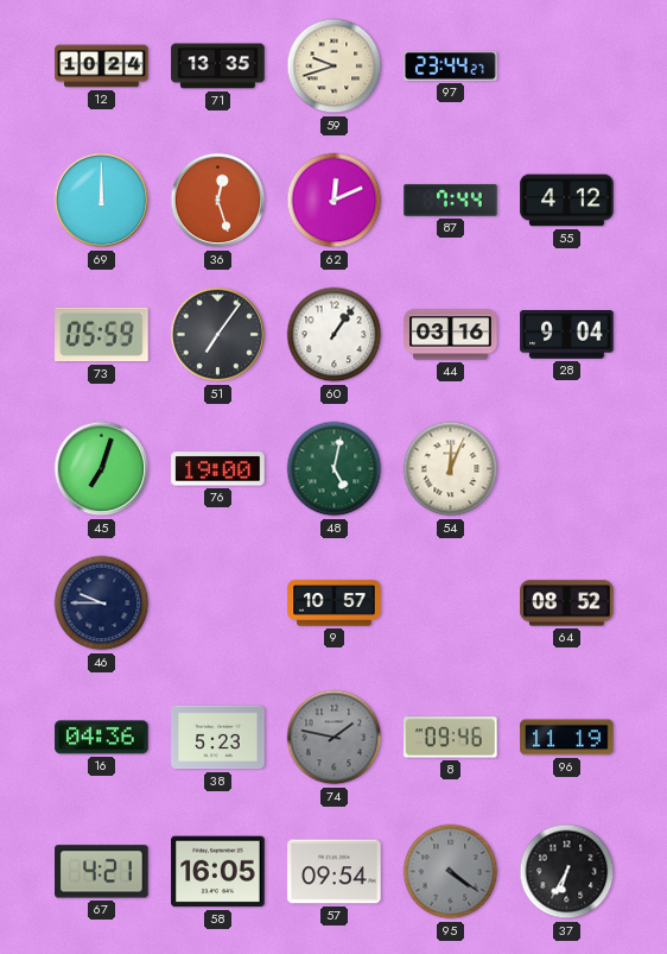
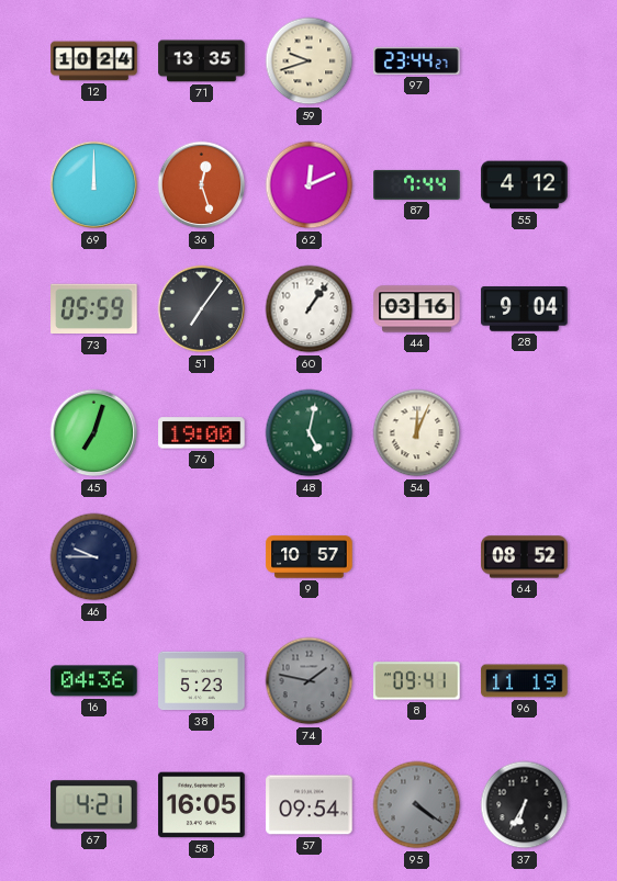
8: 09:46 -> 09:41
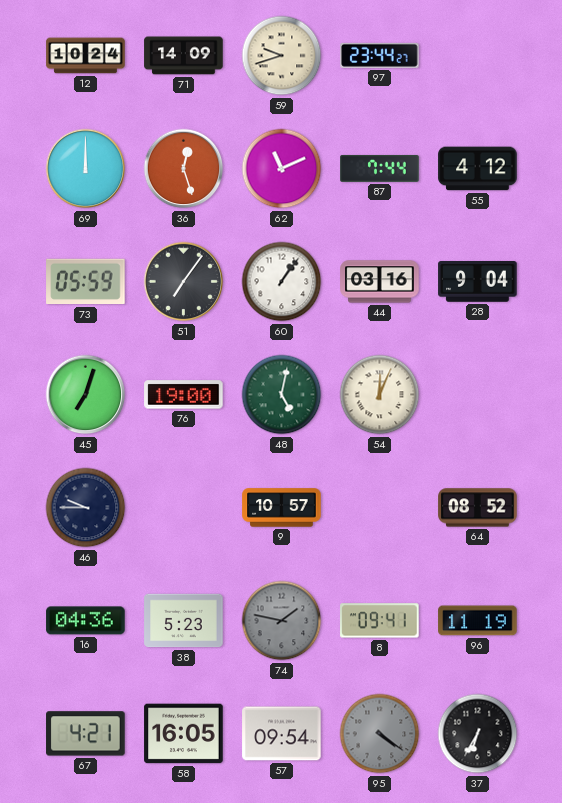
71: 13:35 -> 14:09
62: 12:11 -> 11:11
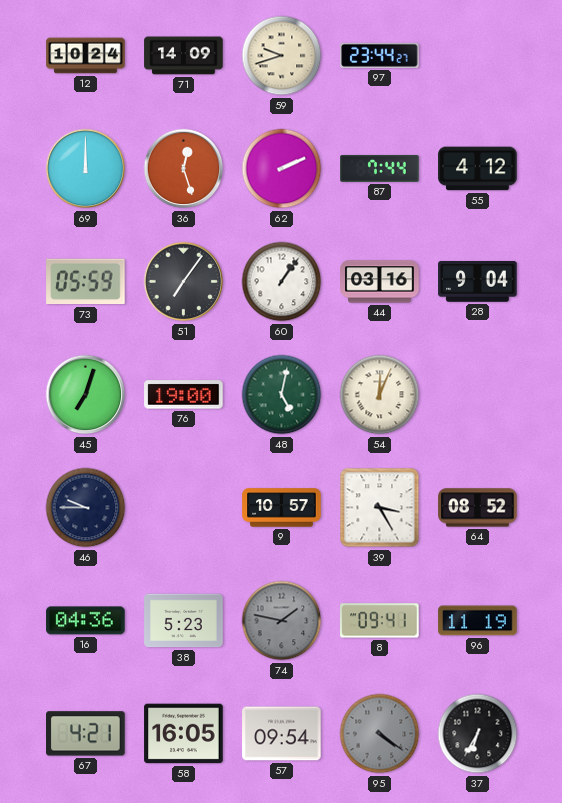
62: 11:11 -> 2:11
39: none -> 3:25
